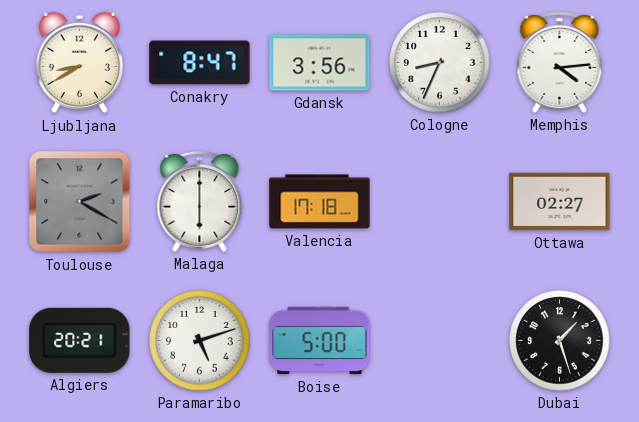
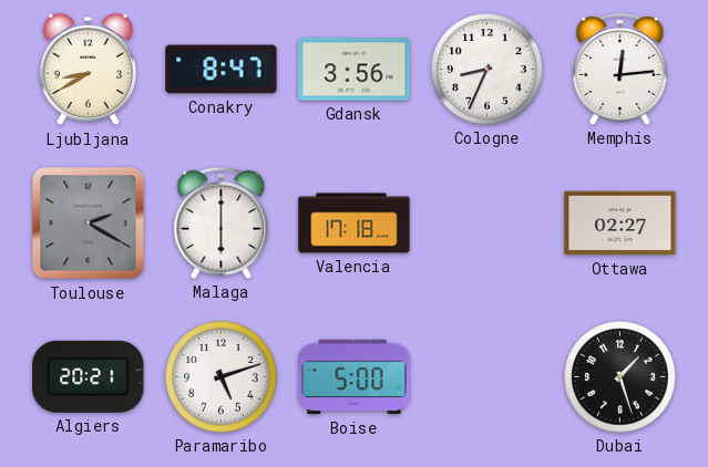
Memphis: 4:14 -> 12:14
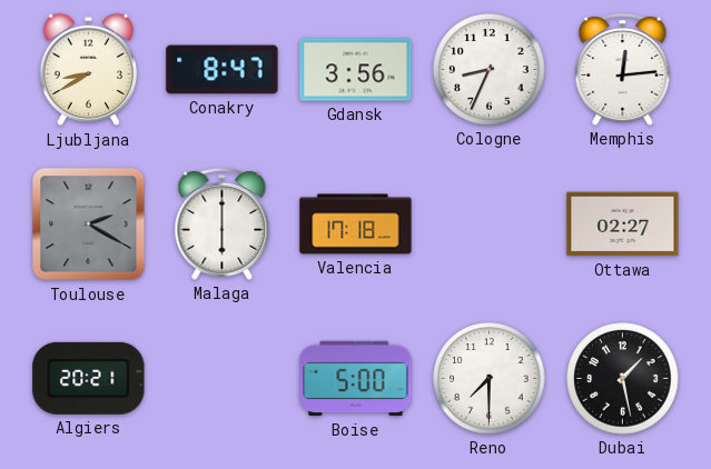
Paramaribo: 5:12 -> none
Reno: none -> 7:30
Dubai: 1:27 -> 1:28
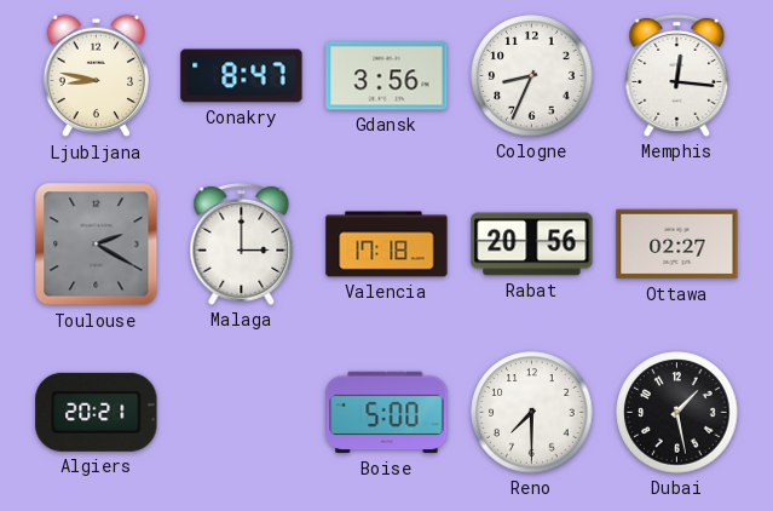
Ljubljana: 8:40 -> 8:47
Memphis: 12:14 -> 12:16
Malaga: 6:00 -> 3:00
Rabat: none -> 20:56
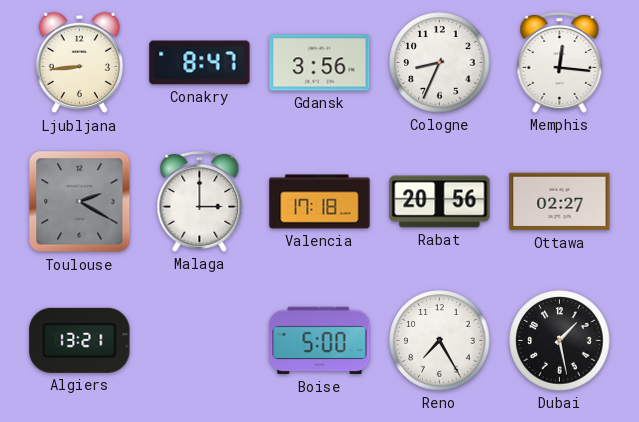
Ljubljana: 8:47 -> 8:44
Algiers: 20:21 -> 13:21
Reno: 7:30 -> 7:25
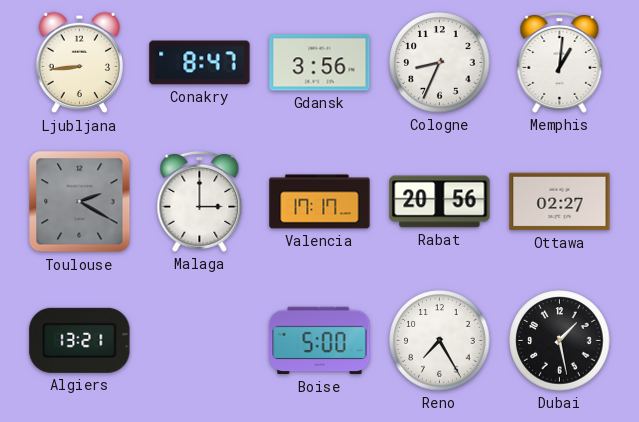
Memphis: 12:16 -> 1:01
Valencia: 17:18 -> 17:17
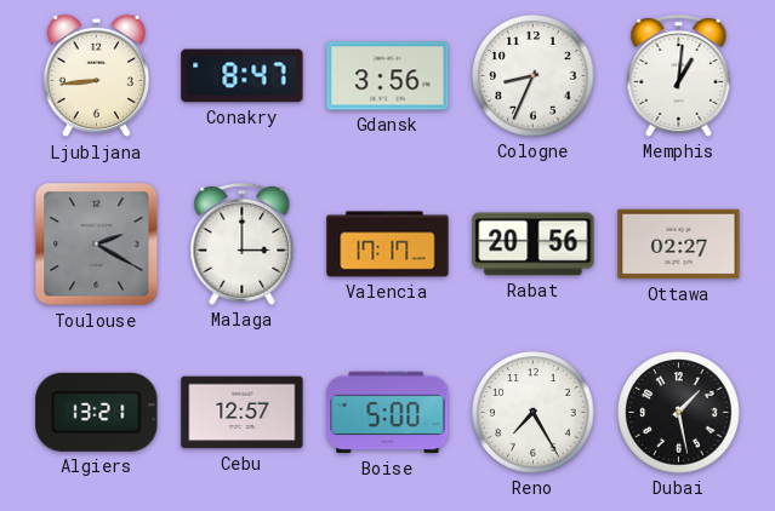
Cebu: none -> 12:57
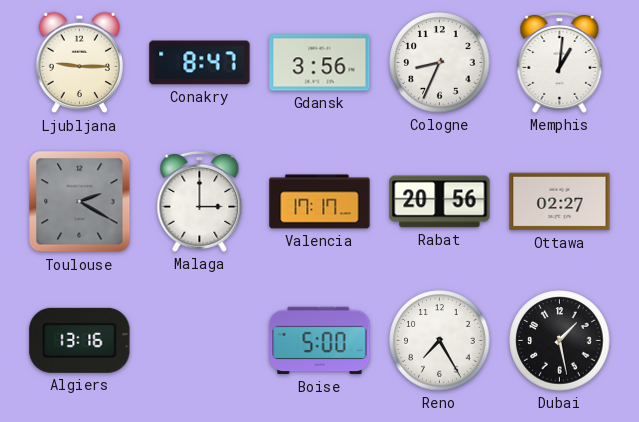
Ljubljana: 8:44 -> 9:15
Algiers: 13:21 -> 13:16
Cebu: 12:57 -> none
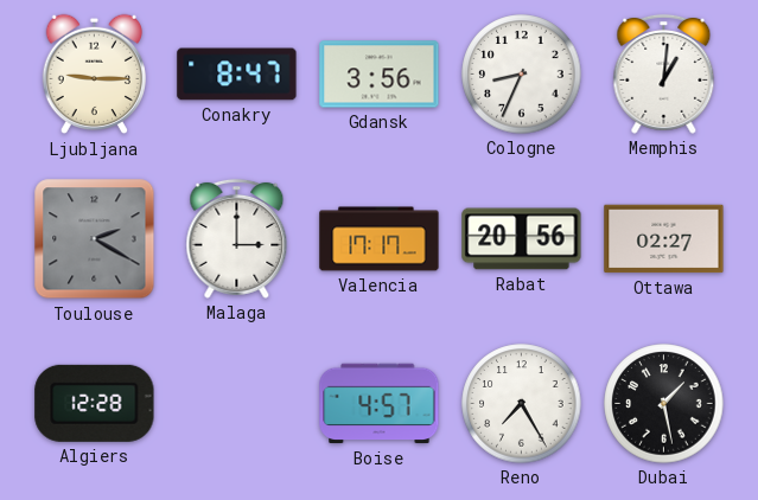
Algiers: 13:16 -> 12:28
Boise: 5:00 -> 4:57
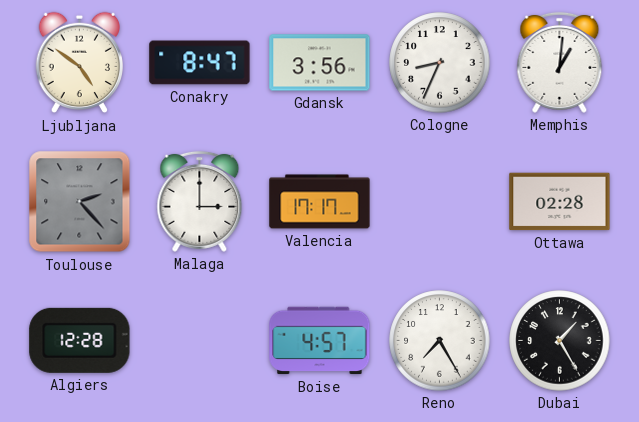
Ljubljana: 9:15 -> 4:51
Toulouse: 2:20 -> 2:23
Rabat: 20:56 -> none
Ottawa: 02:27 -> 02:28
Dubai: 1:28 -> 1:25
